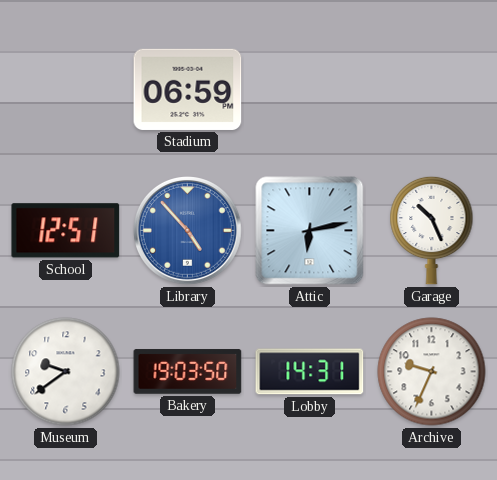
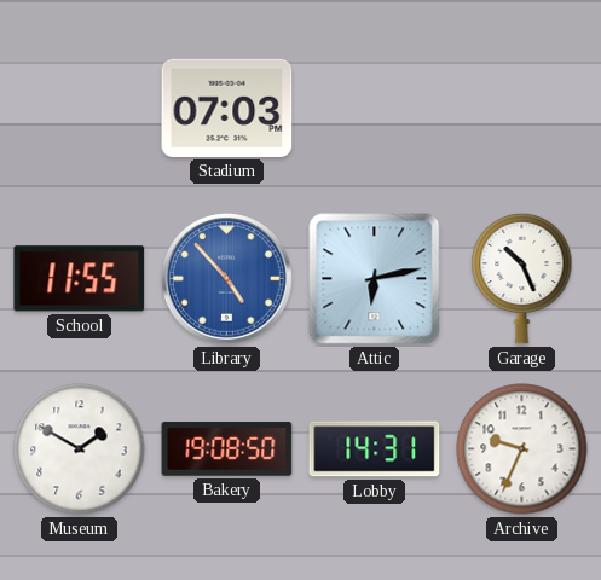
Stadium: 06:59 -> 07:03
School: 12:51 -> 11:55
Museum: 9:39 -> 1:50
Bakery: 19:03 -> 19:08
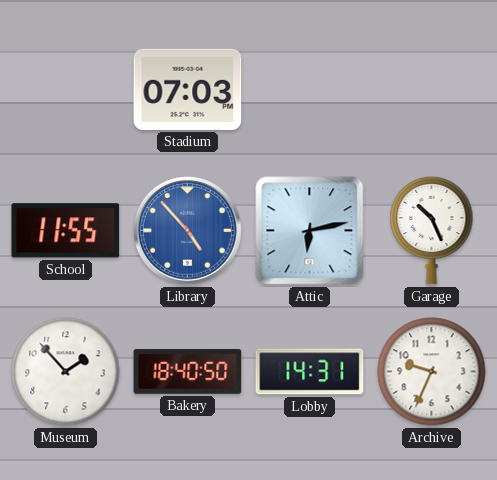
Museum: 1:50 -> 1:53
Bakery: 19:08 -> 18:40
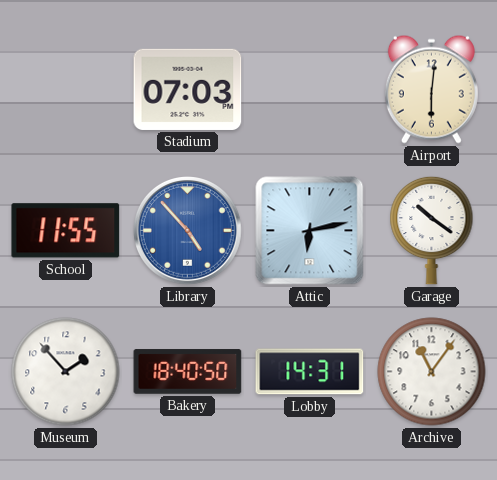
Airport: none -> 6:01
Garage: 10:26 -> 10:21
Archive: 9:34 -> 11:06
